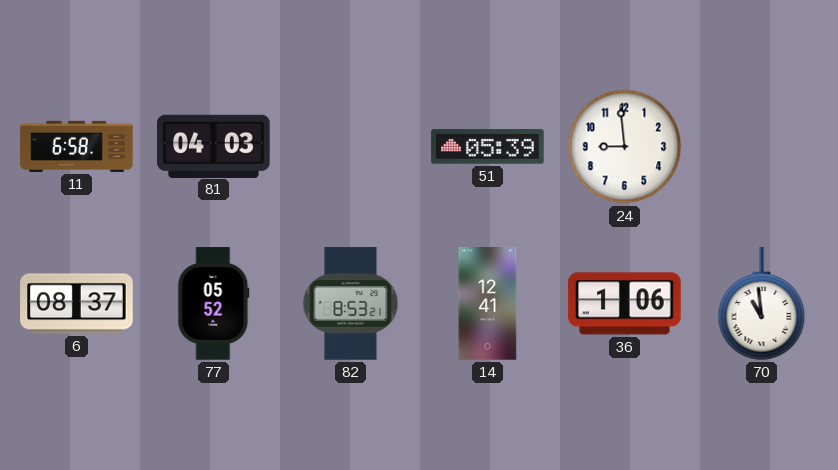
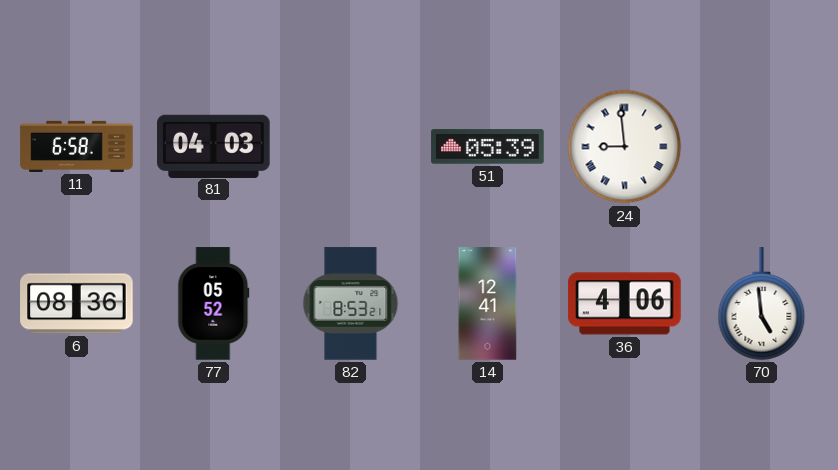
24 numerals: Arabic -> Roman
6: 08:37 -> 08:36
36: 1:06 -> 4:06
70: 10:59 -> 4:59
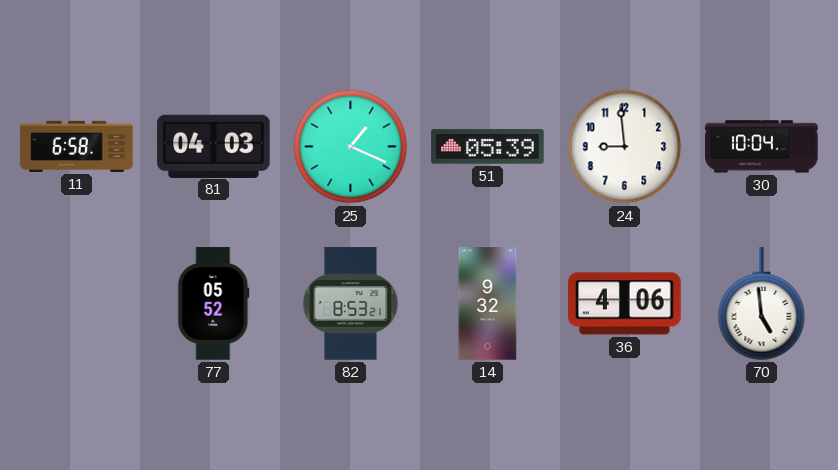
25: none -> 1:19
24 numerals: Roman -> Arabic
30: none -> 10:04
6: 08:36 -> none
14: 12:41 -> 9:32
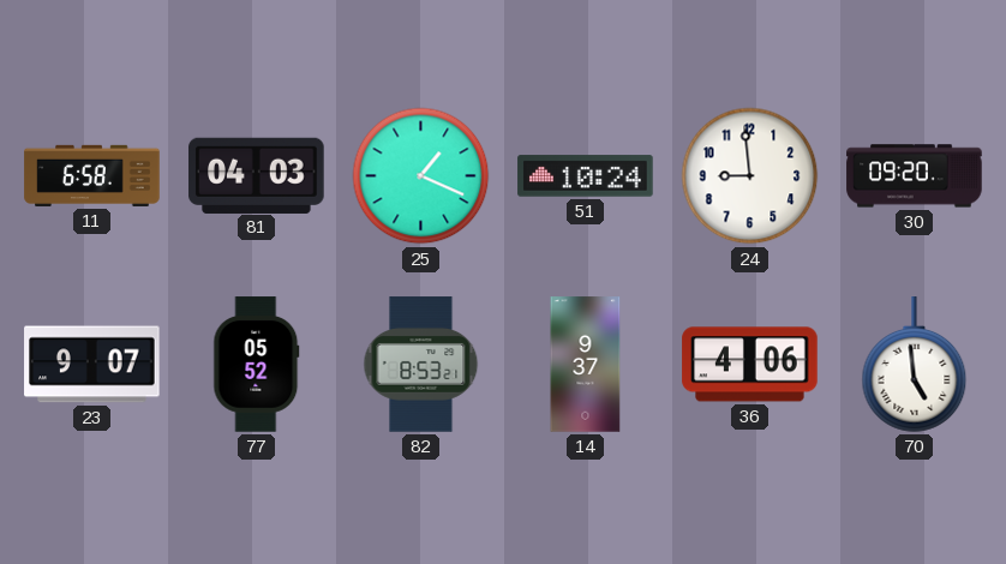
51: 05:39 -> 10:24
30: 10:04 -> 09:20
23: none -> 9:07
14: 9:32 -> 9:37
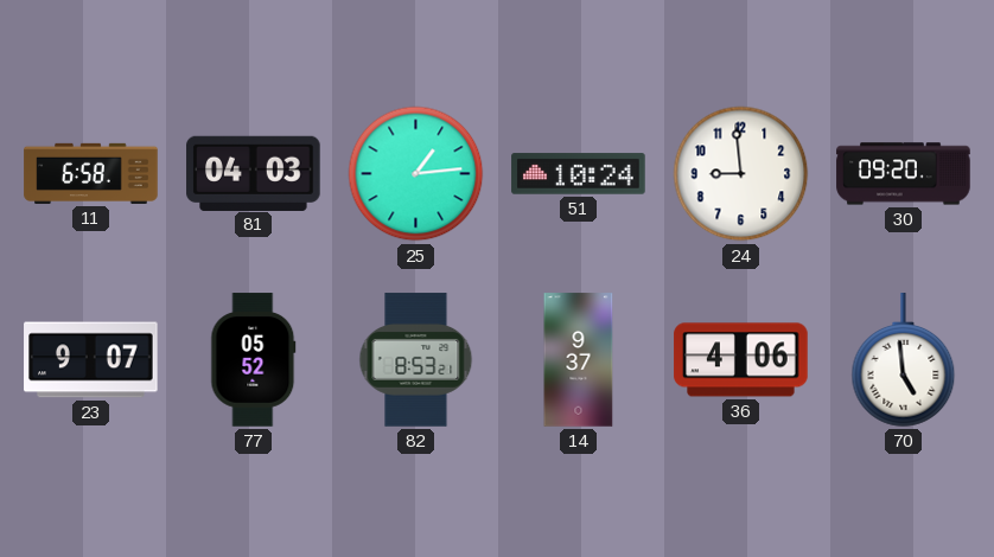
25: 1:19 -> 1:14
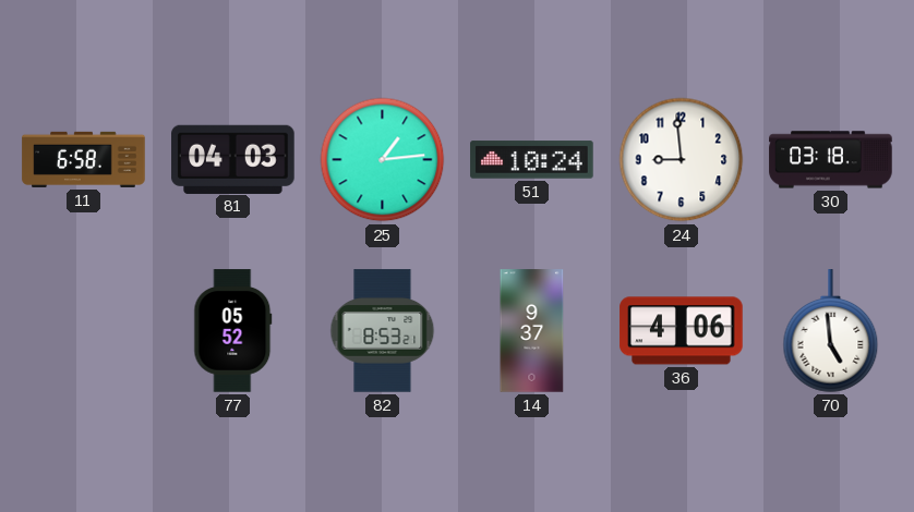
30: 09:20 -> 03:18
23: 9:07 -> none
